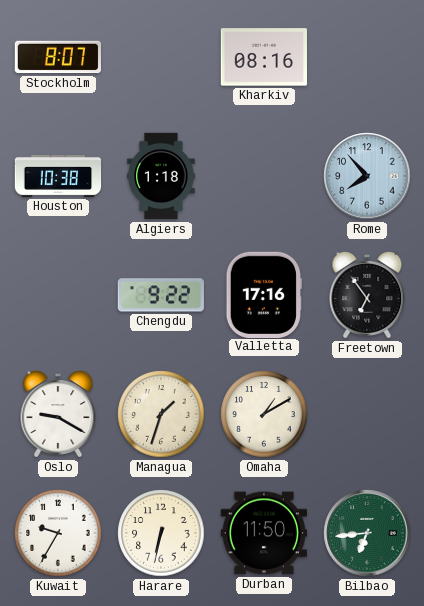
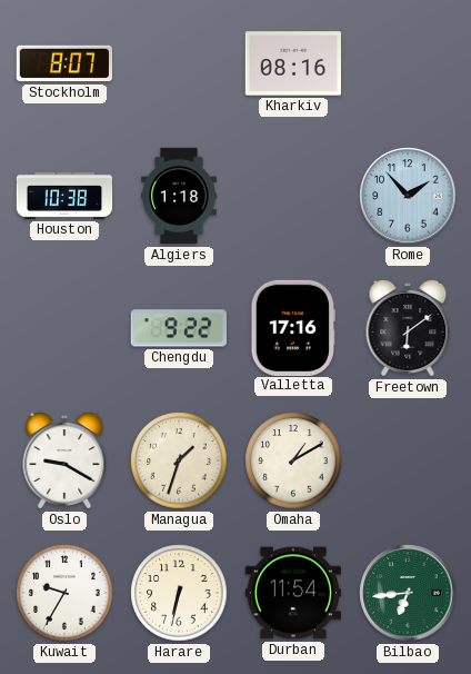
Rome: 7:53 -> 1:53
Freetown: 6:54 -> 6:09
Durban: 11:50 -> 11:54
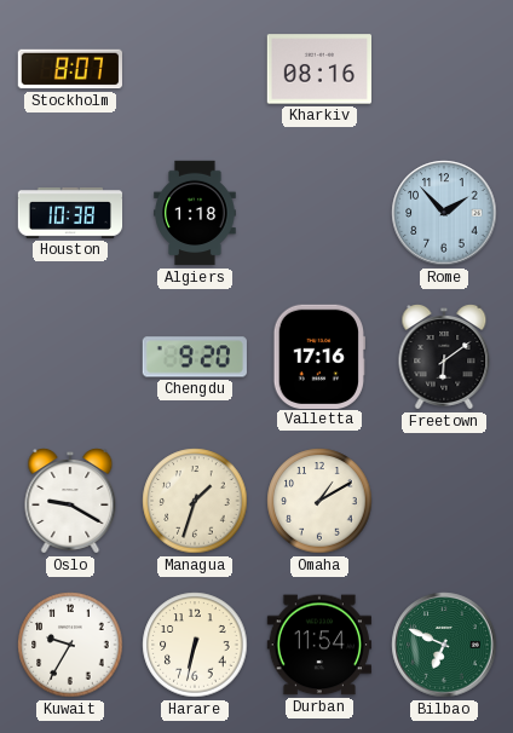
Chengdu: 9:22 -> 9:20
Bilbao: 6:44 -> 6:49
